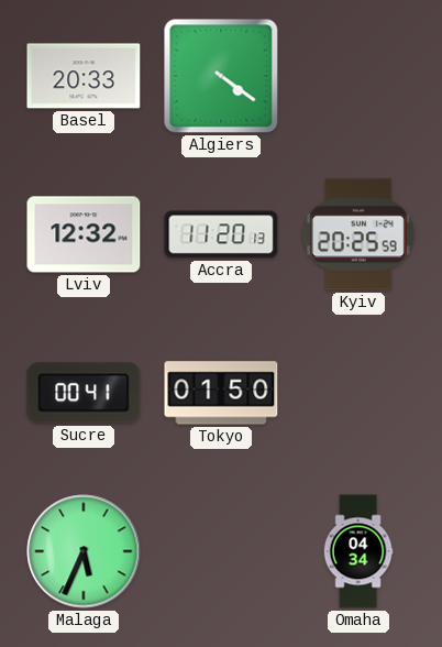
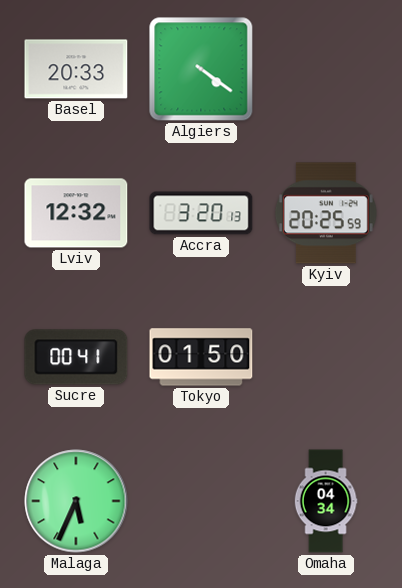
Accra: 11:20 -> 3:20
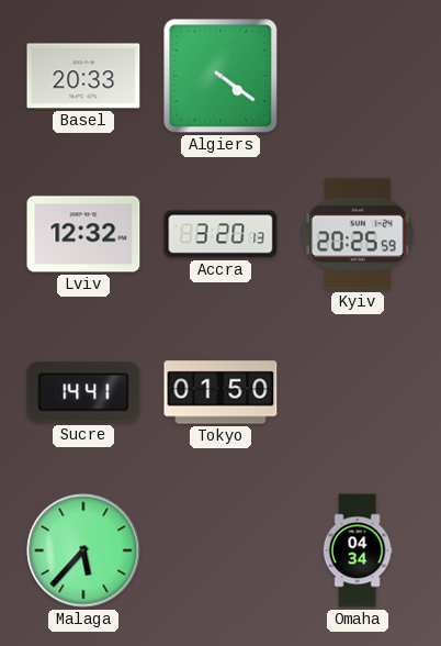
Sucre: 00:41 -> 14:41
Malaga: 5:34 -> 5:37
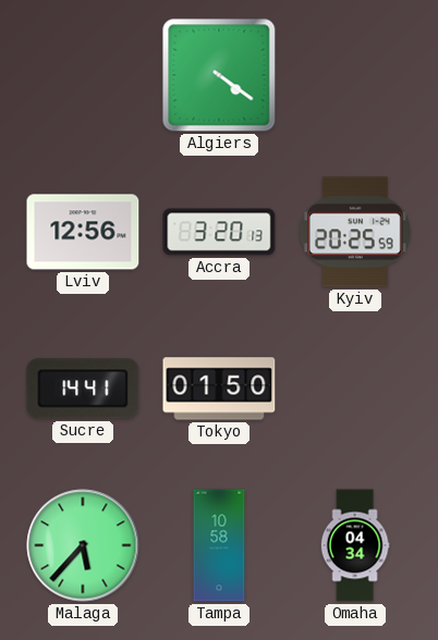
Basel: 20:33 -> none
Lviv: 12:32 -> 12:56
Tampa: none -> 10:58
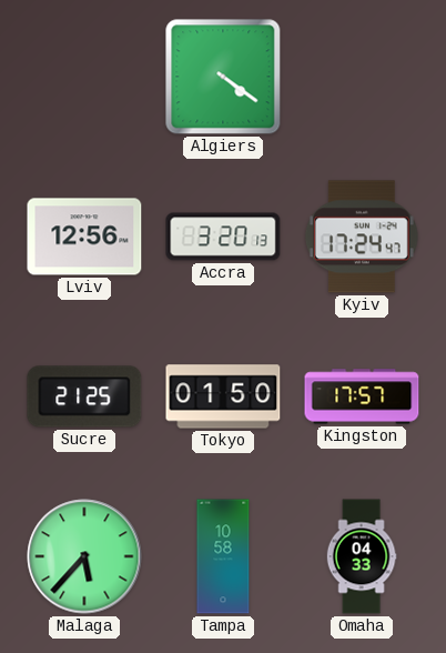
Kyiv: 20:25 -> 17:24
Sucre: 14:41 -> 21:25
Kingston: none -> 17:57
Omaha: 04:34 -> 04:33
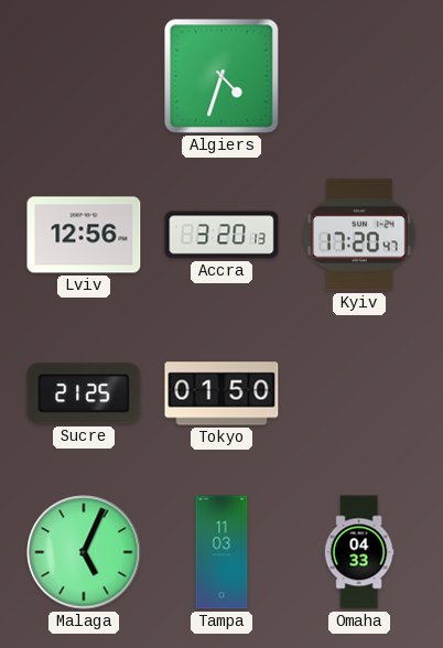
Algiers: 4:21 -> 4:33
Kyiv: 17:24 -> 17:20
Kingston: 17:57 -> none
Malaga: 5:37 -> 5:04
Tampa: 10:58 -> 11:03
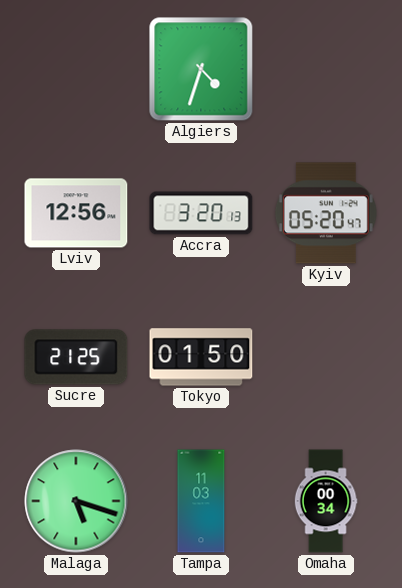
Kyiv: 17:20 -> 05:20
Malaga: 5:04 -> 5:18
Omaha: 04:33 -> 00:34
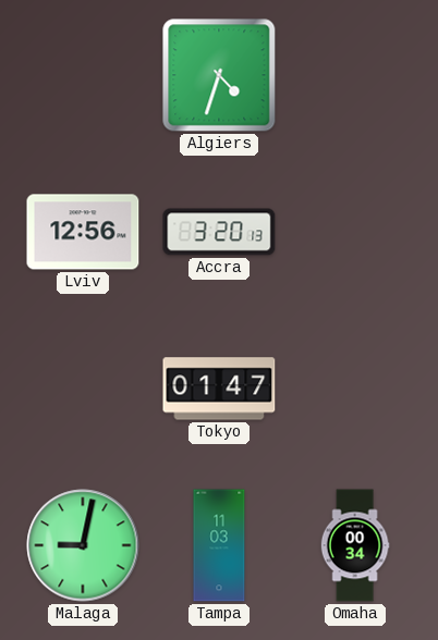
Kyiv: 05:20 -> none
Sucre: 21:25 -> none
Tokyo: 01:50 -> 01:47
Malaga: 5:18 -> 9:02
